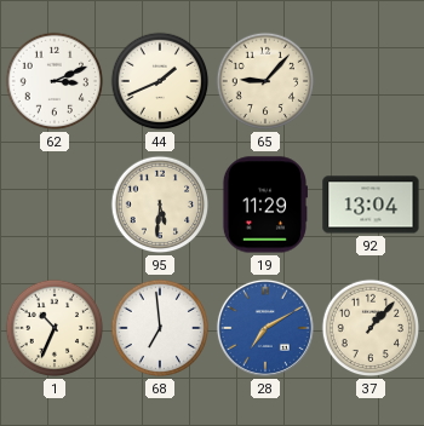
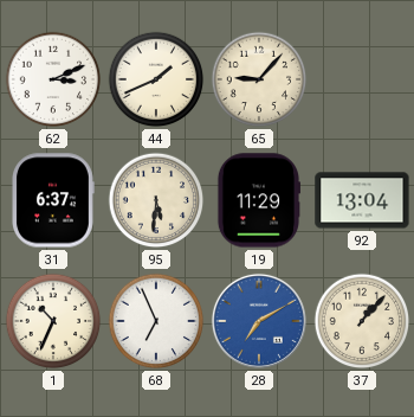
31: none -> 6:37
68: 6:59 -> 6:56
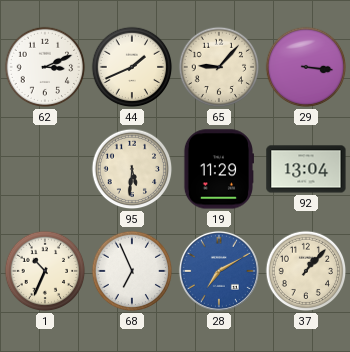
29: none -> 3:16
31: 6:37 -> none
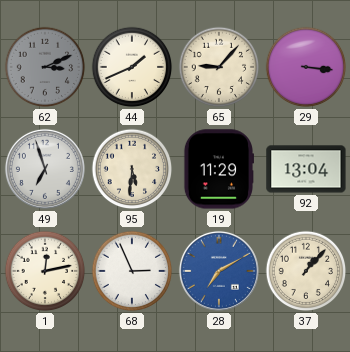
62 dial: white -> grey
49: none -> 6:57
1: 10:34 -> 12:13
68: 6:56 -> 2:56
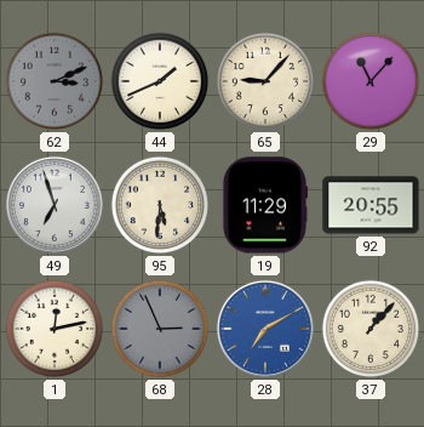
29: 3:16 -> 11:07
92: 13:04 -> 20:55
68 dial: white -> grey
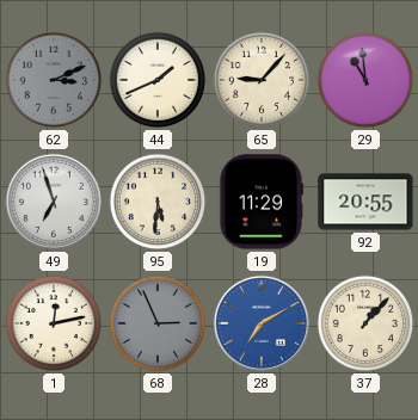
29: 11:07 -> 10:59
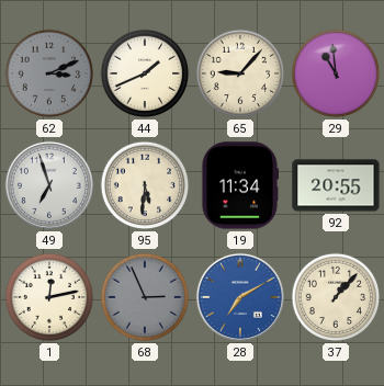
19: 11:29 -> 11:34
